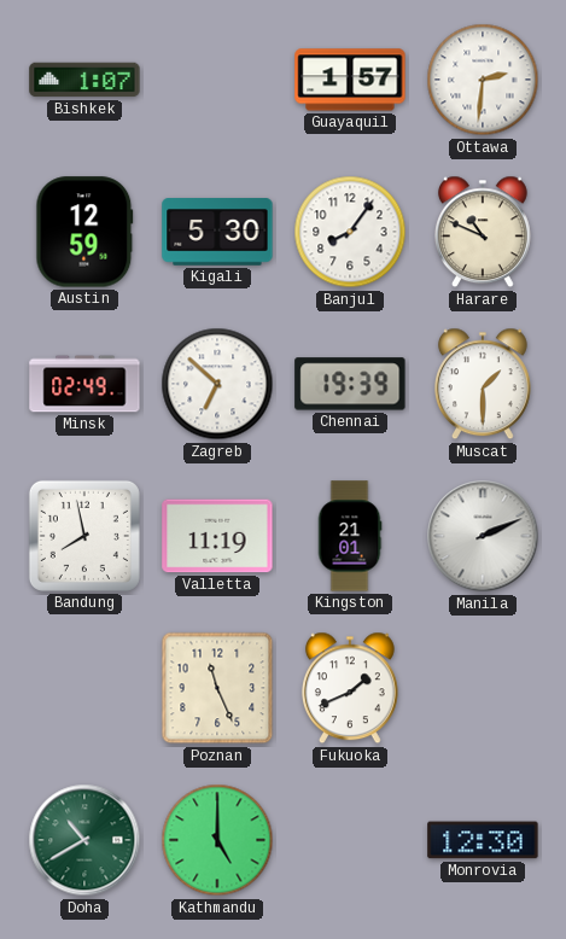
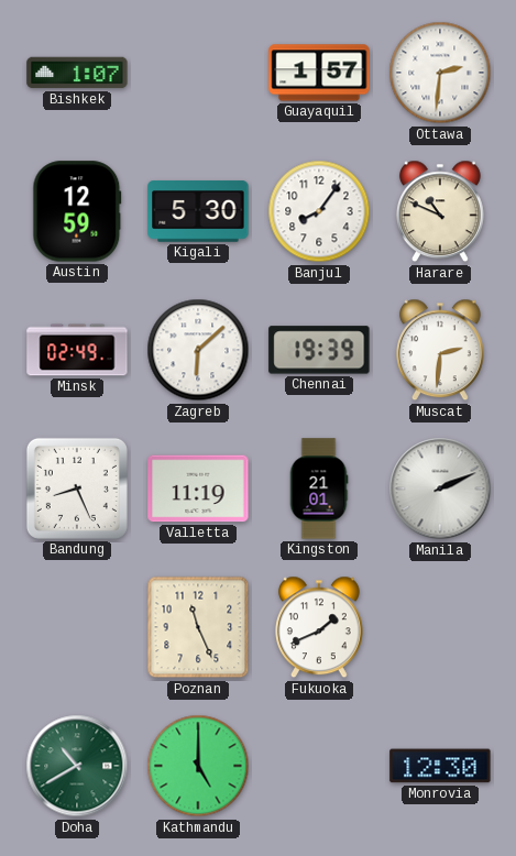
Zagreb: 6:52 -> 6:08
Muscat: 1:30 -> 2:31
Bandung: 7:58 -> 8:26
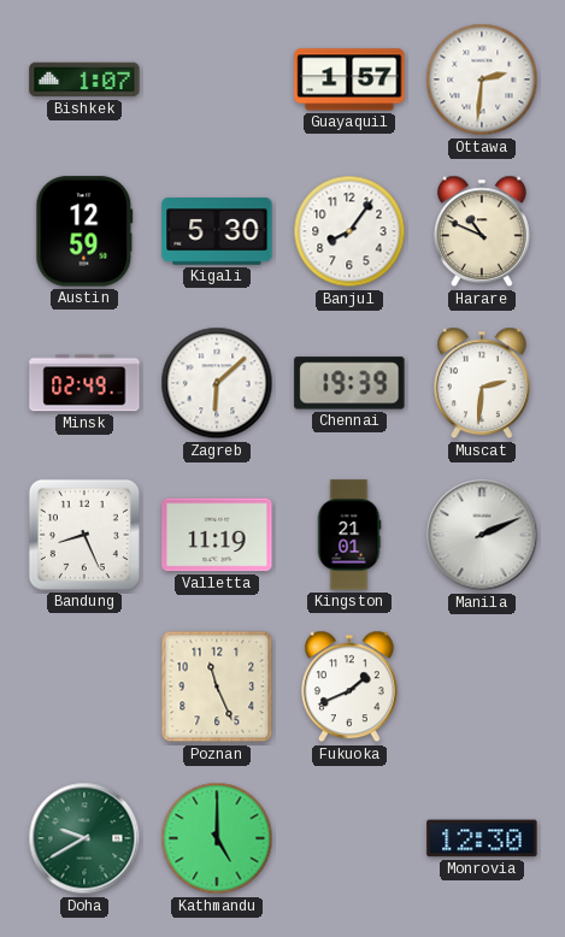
Doha: 10:40 -> 9:40
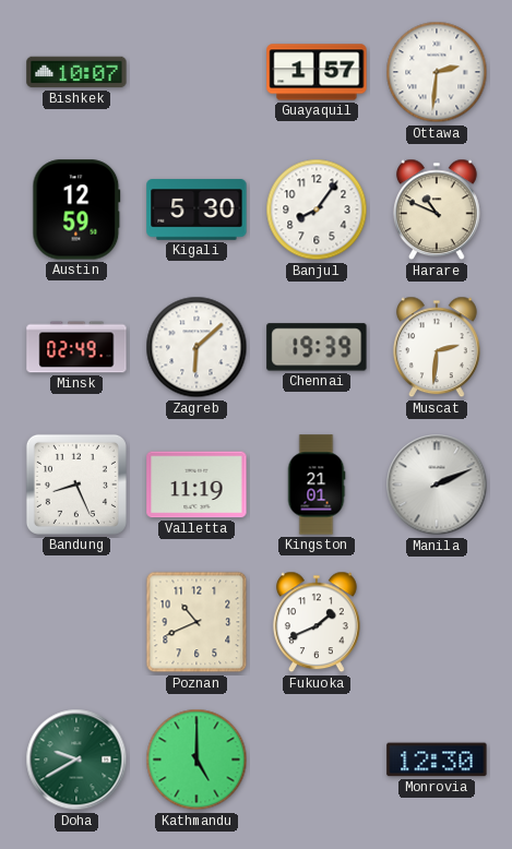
Bishkek: 1:07 -> 10:07
Poznan: 11:26 -> 10:41
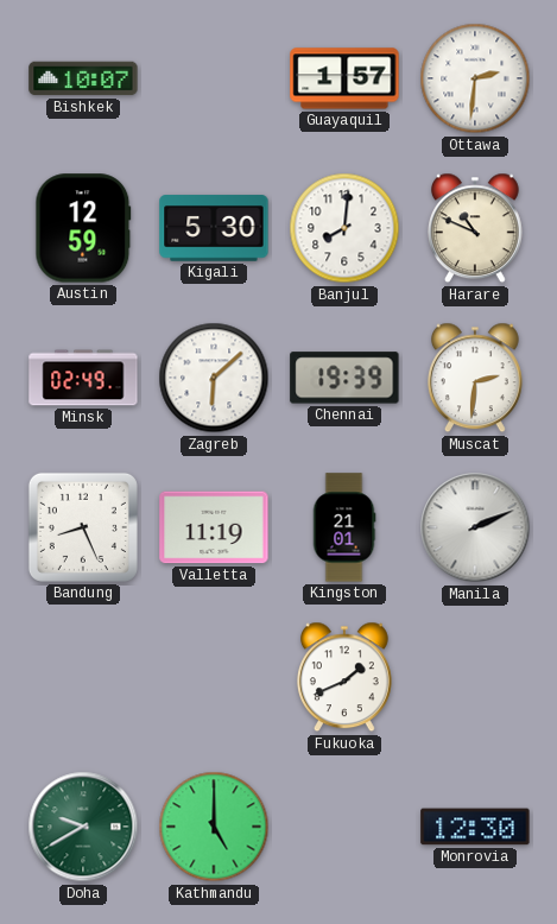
Banjul: 8:06 -> 8:01
Poznan: 10:41 -> none
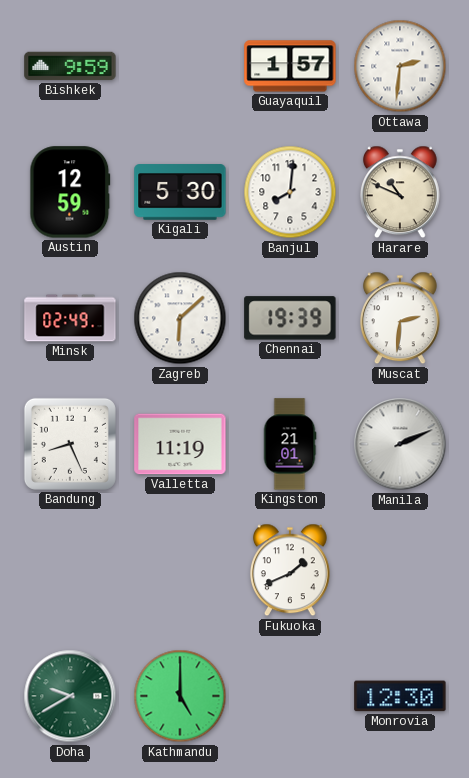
Bishkek: 10:07 -> 9:59
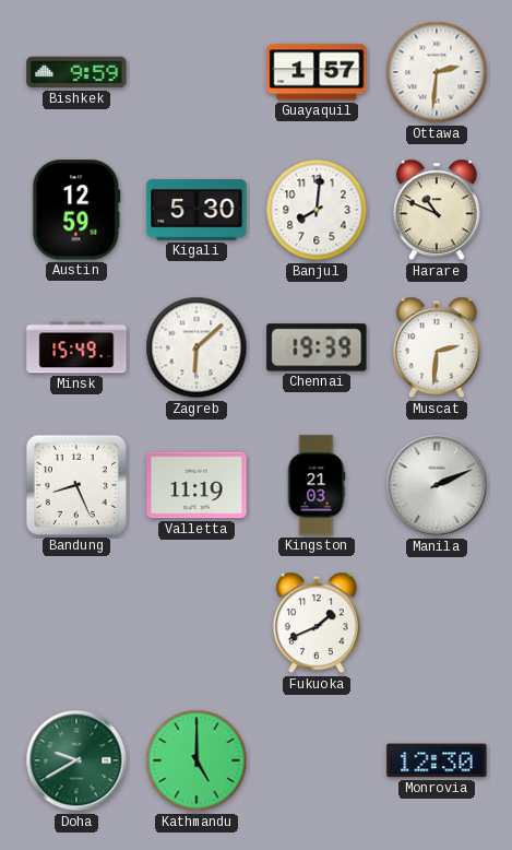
Minsk: 02:49 -> 15:49
Kingston: 21:01 -> 21:03
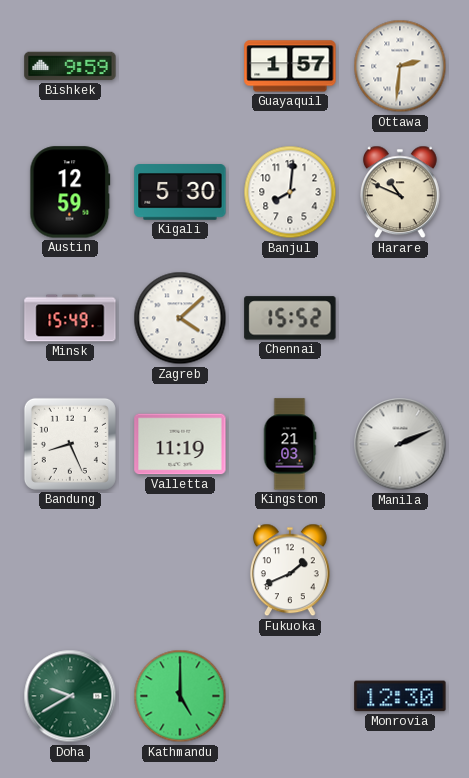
Zagreb: 6:08 -> 4:08
Chennai: 19:39 -> 15:52
Muscat: 2:31 -> none
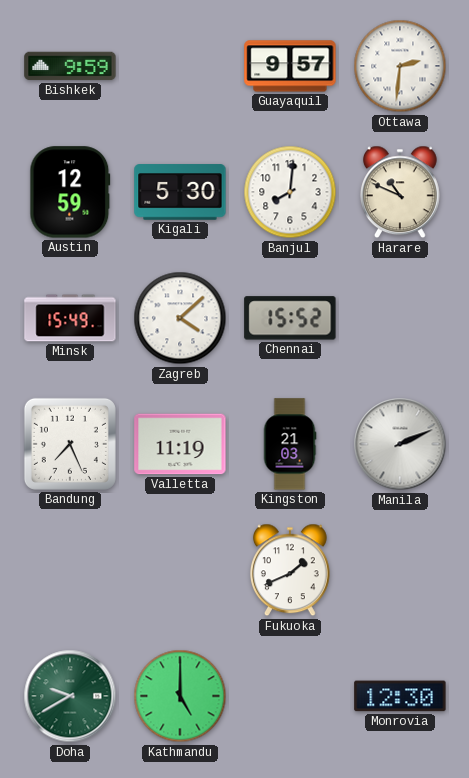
Guayaquil: 1:57 -> 9:57
Bandung: 8:26 -> 7:26
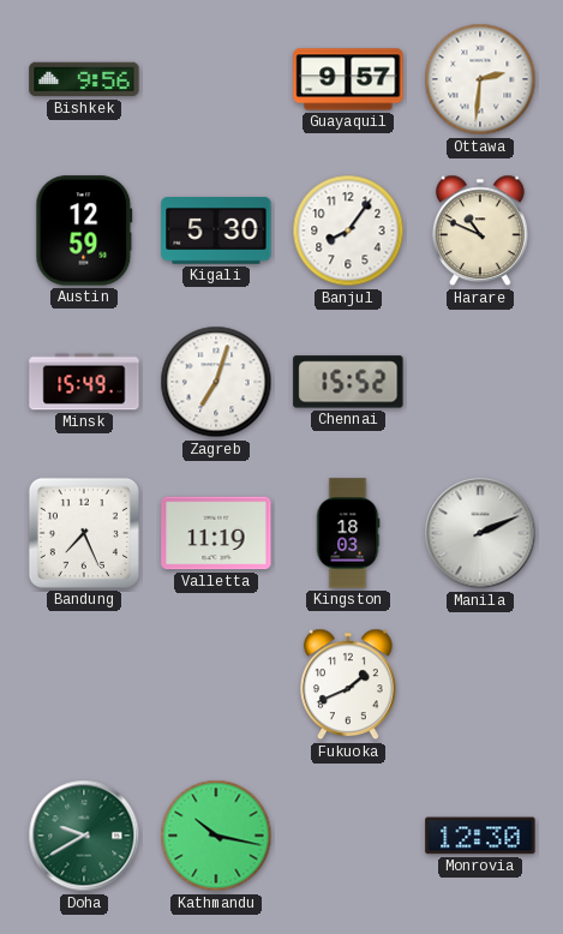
Bishkek: 9:59 -> 9:56
Banjul: 8:01 -> 8:06
Zagreb: 4:08 -> 7:03
Kingston: 21:03 -> 18:03
Kathmandu: 5:00 -> 10:17
